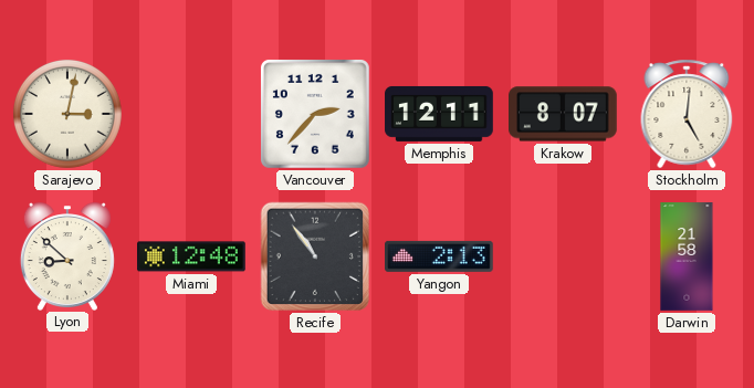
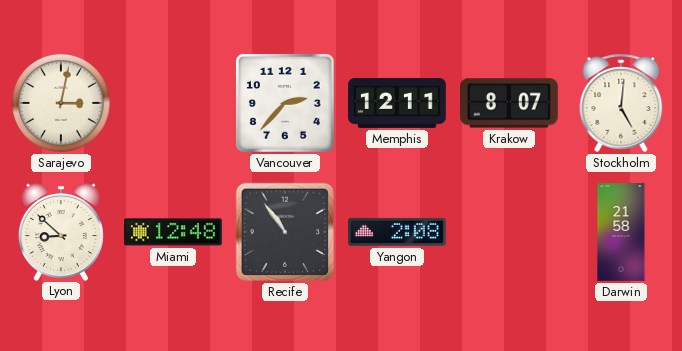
Yangon: 2:13 -> 2:08
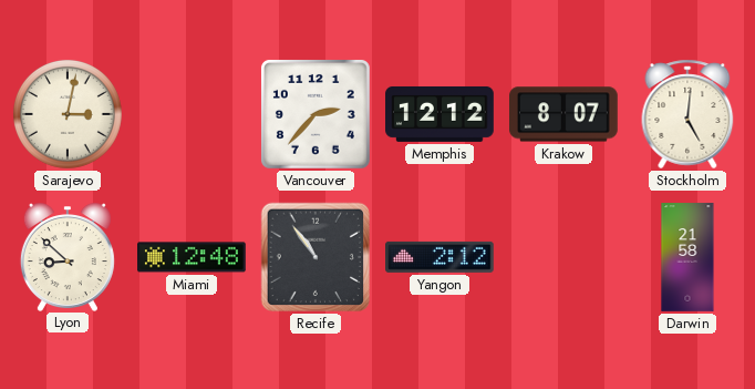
Memphis: 12:11 -> 12:12
Yangon: 2:08 -> 2:12
